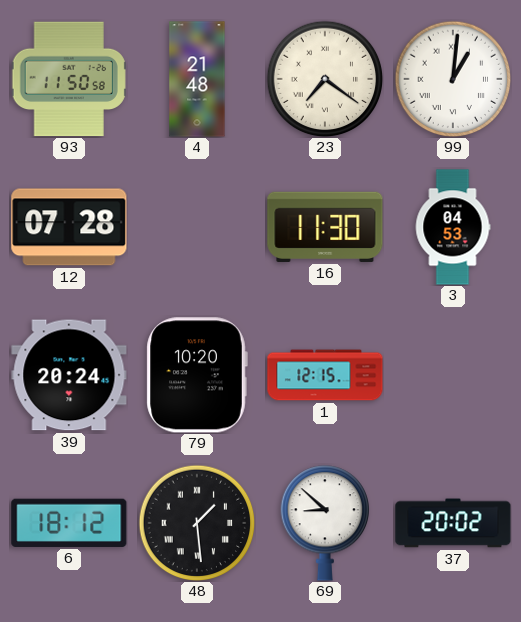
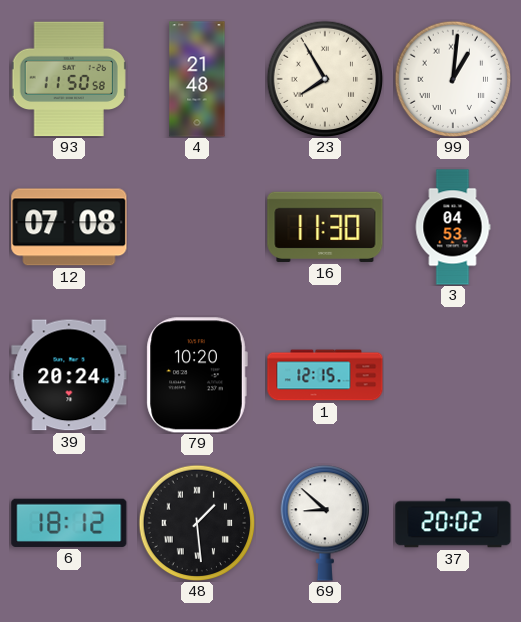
23: 7:21 -> 7:55
12: 07:28 -> 07:08
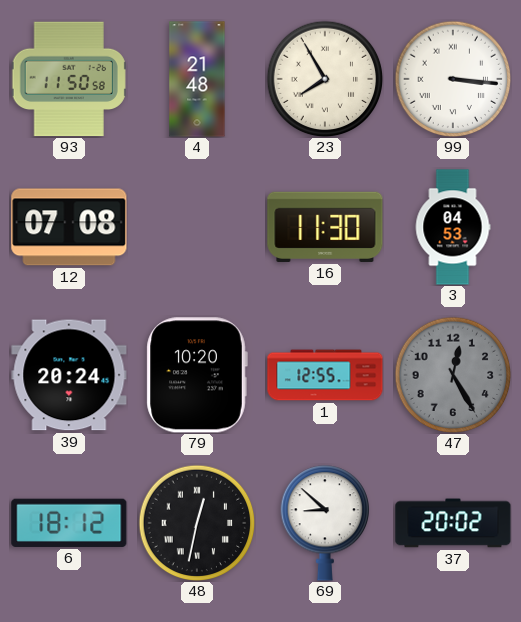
99: 1:01 -> 3:16
1: 12:15 -> 12:55
47: none -> 12:25
48: 1:29 -> 12:32
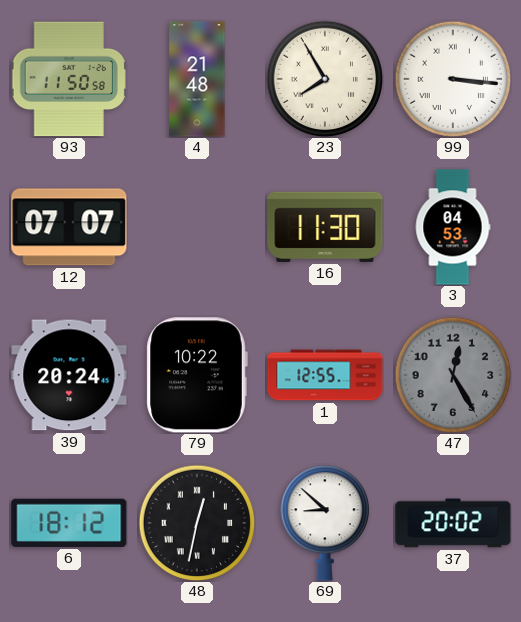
12: 07:08 -> 07:07
79: 10:20 -> 10:22
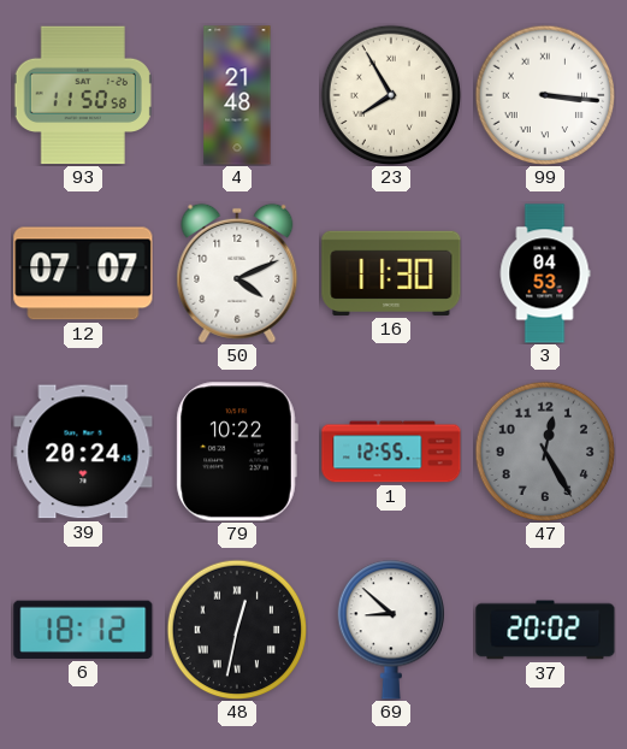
50: none -> 4:11
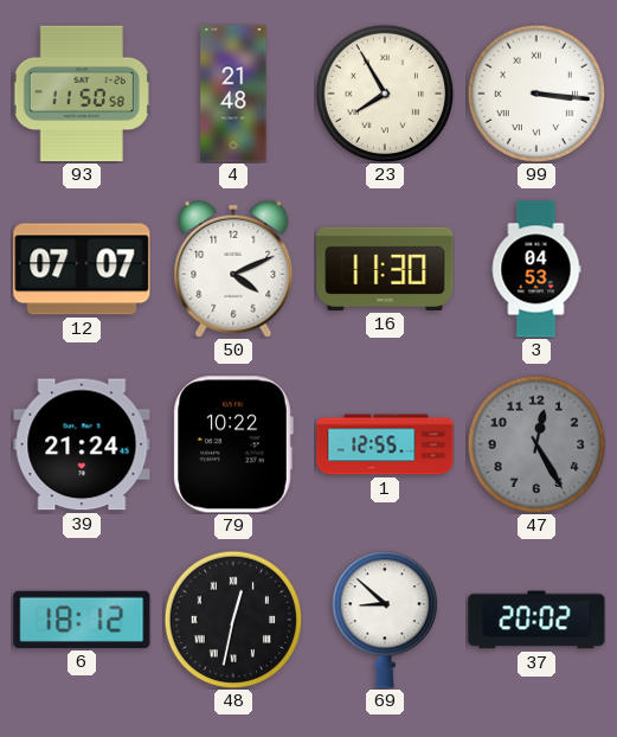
39: 20:24 -> 21:24
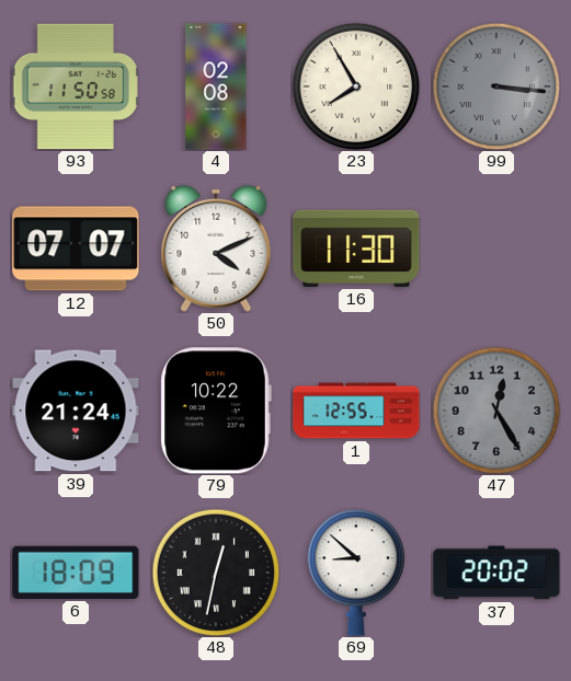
4: 21:48 -> 02:08
99 dial: white -> grey
3: 04:53 -> none
6: 18:12 -> 18:09
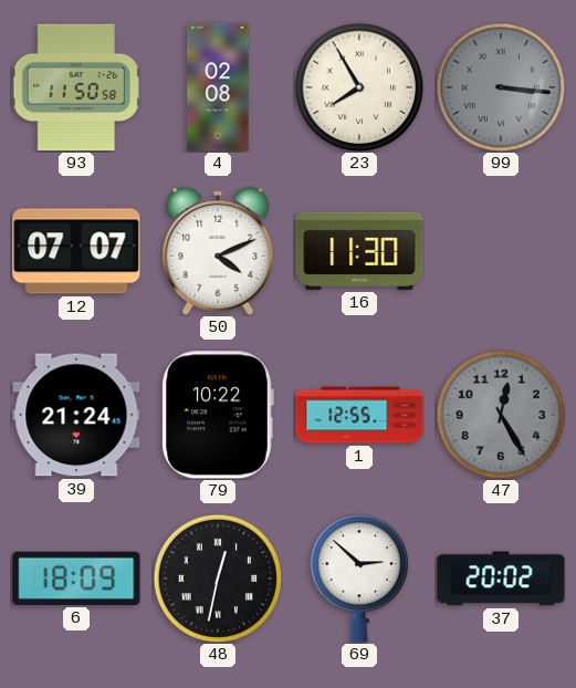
69: 8:52 -> 2:52
